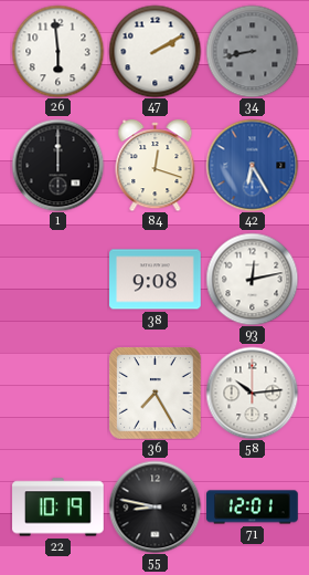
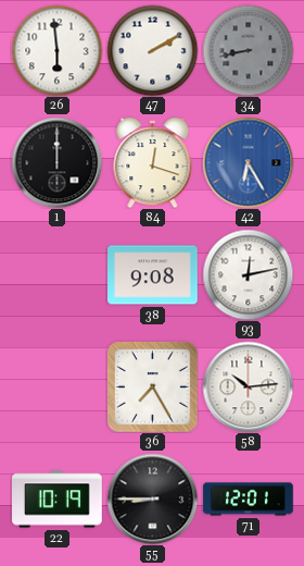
55: 8:47 -> 8:45
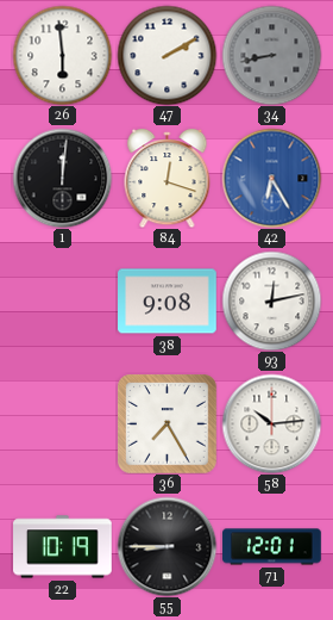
1: 12:00 -> 12:01
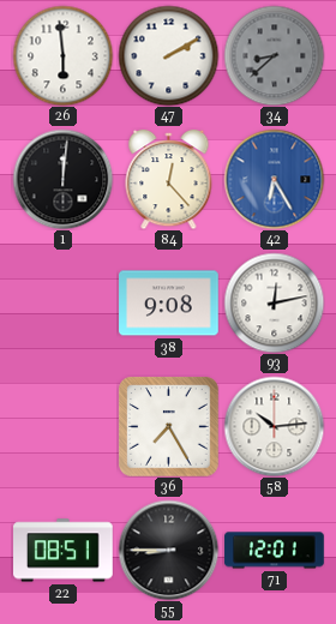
34: 8:43 -> 8:38
84: 12:18 -> 12:23
22: 10:19 -> 08:51
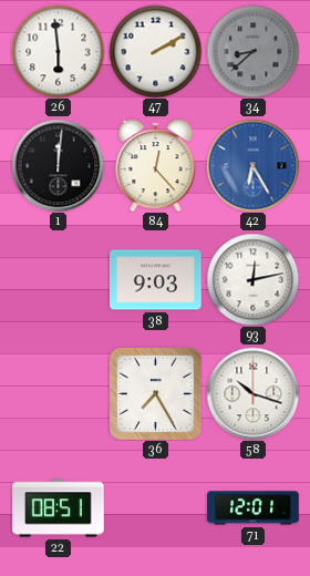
38: 9:08 -> 9:03
58: 10:14 -> 10:18
55: 8:45 -> none
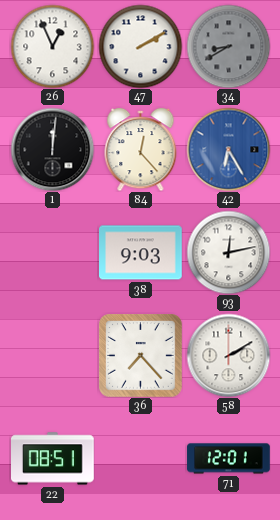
26: 5:59 -> 12:56
34: 8:38 -> 8:40
36: 7:25 -> 7:23
58: 10:18 -> 2:10
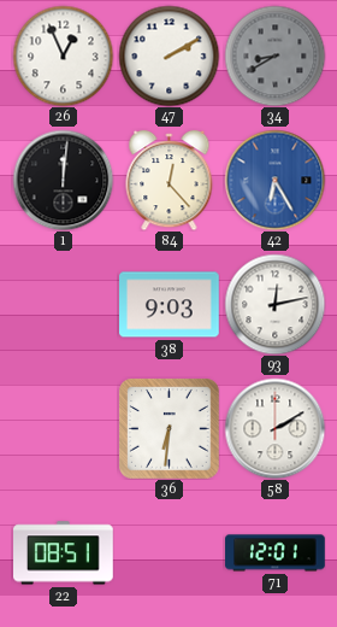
36: 7:23 -> 6:31
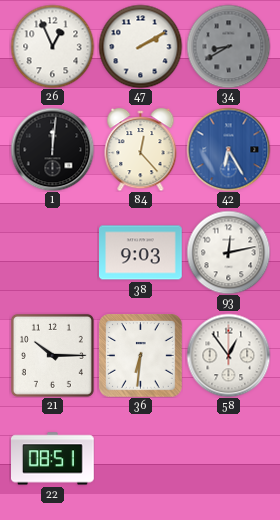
21: none -> 10:15
58: 2:10 -> 12:54
71: 12:01 -> none
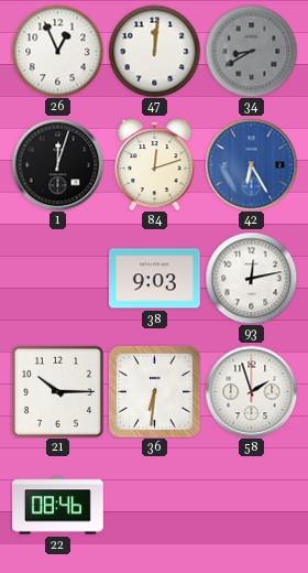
47: 2:10 -> 12:01
1: 12:01 -> 12:03
84: 12:23 -> 12:12
58: 12:54 -> 1:57
22: 08:51 -> 08:46
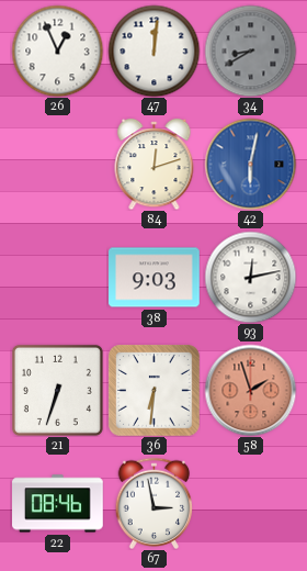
1: 12:03 -> none
42: 6:25 -> 6:02
21: 10:15 -> 6:33
58 dial: white -> salmon
67: none -> 2:58
